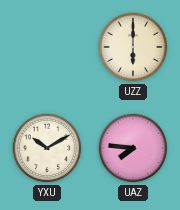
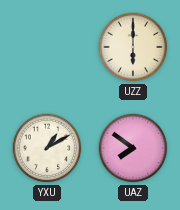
YXU: 10:10 -> 1:10
UAZ: 7:46 -> 7:51
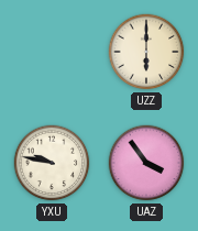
YXU: 1:10 -> 9:47
UAZ: 7:51 -> 3:54
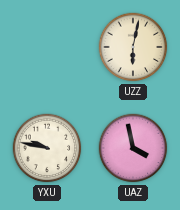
UZZ: 6:00 -> 6:02
UAZ: 3:54 -> 3:58
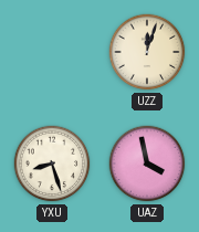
UZZ: 6:02 -> 12:03
YXU: 9:47 -> 8:27
